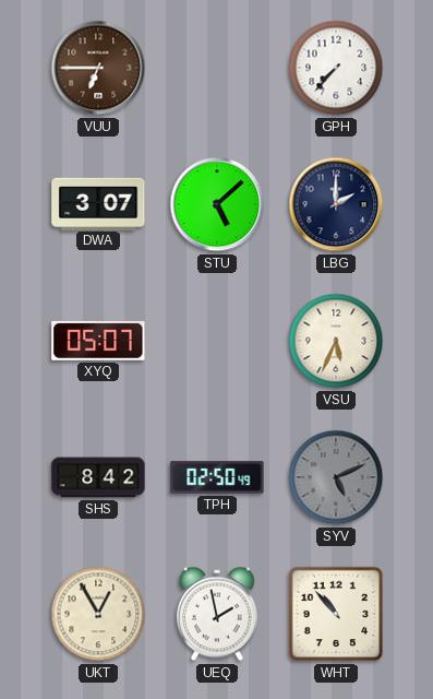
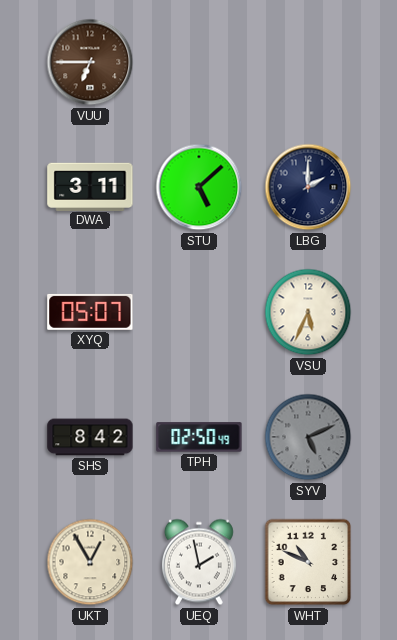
GPH: 7:37 -> none
DWA: 3:07 -> 3:11
WHT: 10:53 -> 10:49
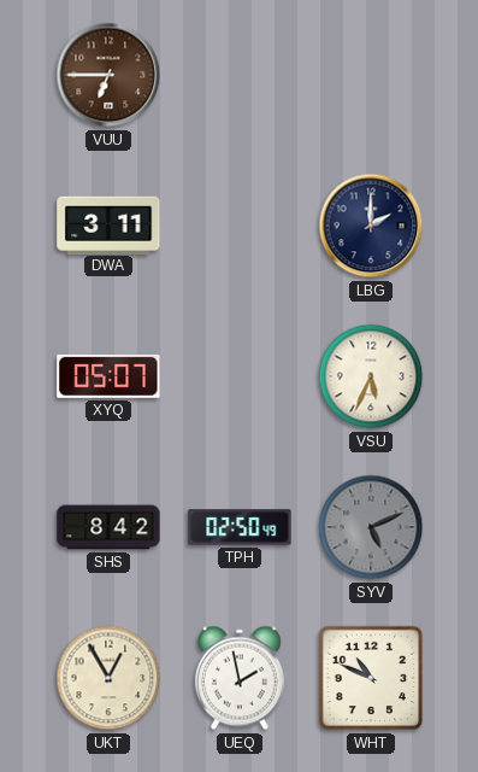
STU: 5:08 -> none
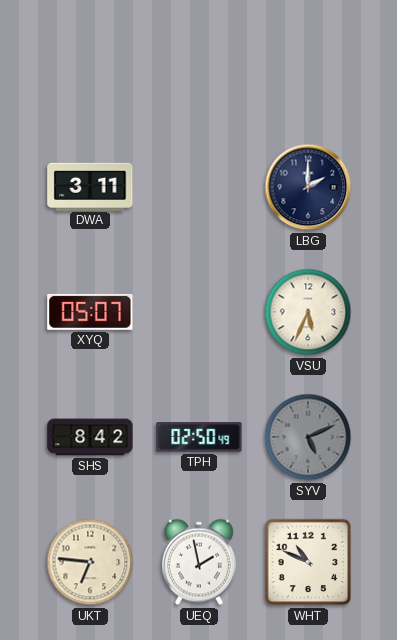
VUU: 6:45 -> none
UKT: 12:55 -> 6:46
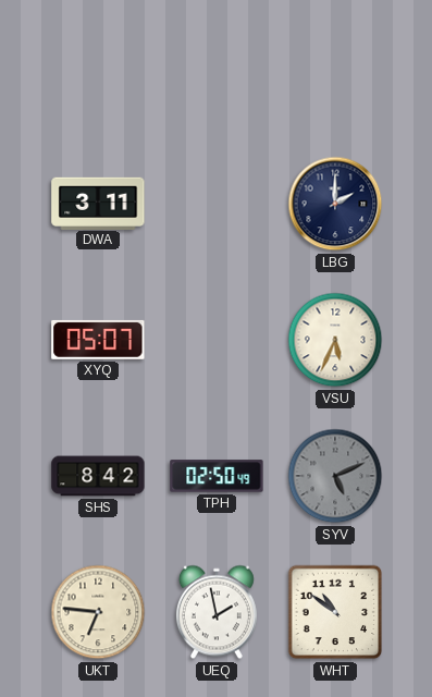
WHT: 10:49 -> 10:51
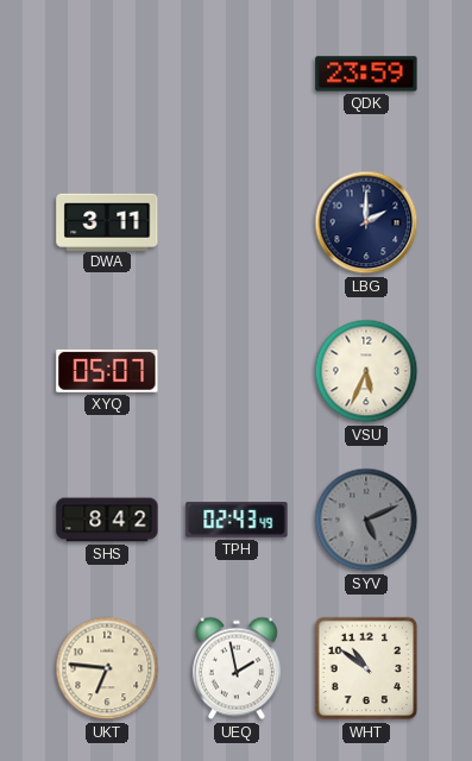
QDK: none -> 23:59
TPH: 02:50 -> 02:43
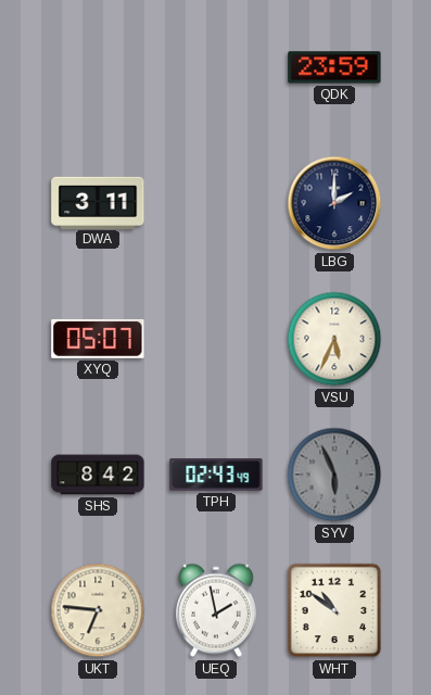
SYV: 5:11 -> 5:56
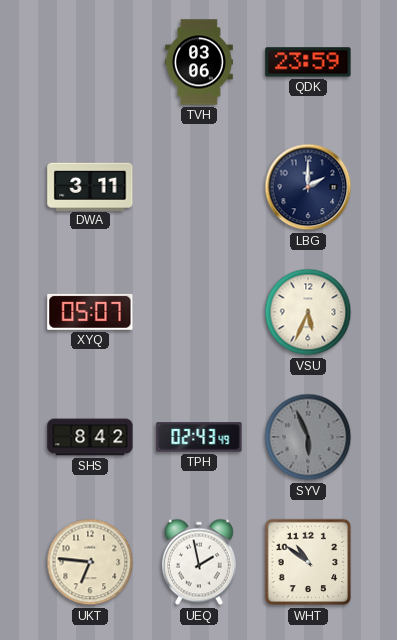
TVH: none -> 03:06
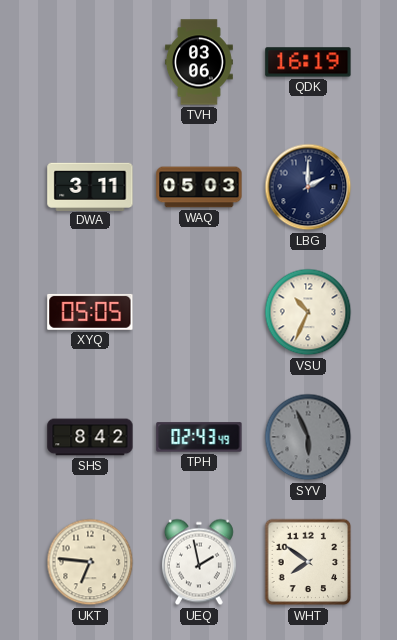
QDK: 23:59 -> 16:19
WAQ: none -> 05:03
XYQ: 05:07 -> 05:05
VSU: 5:34 -> 10:34
WHT: 10:51 -> 7:51
